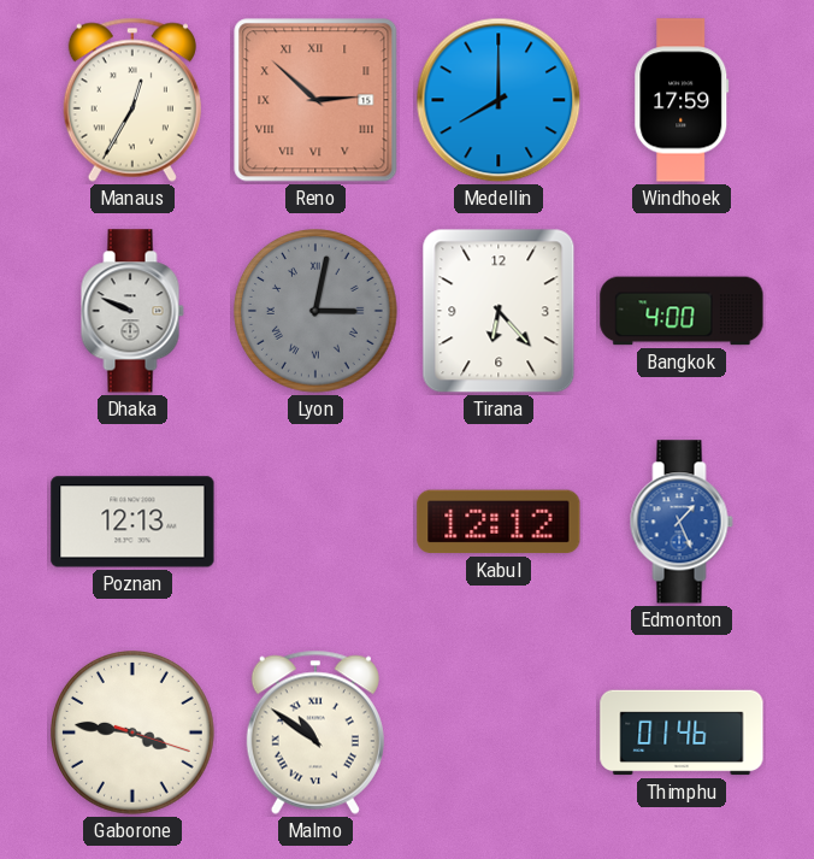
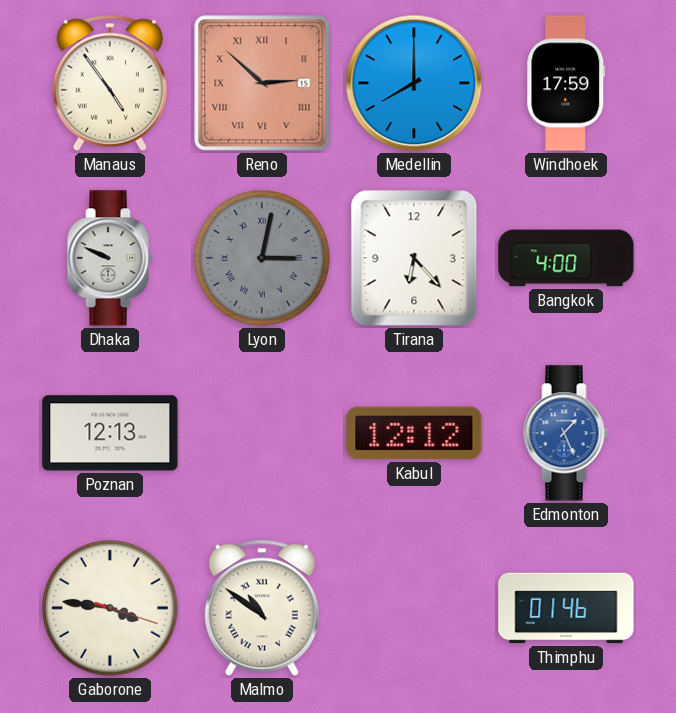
Manaus: 12:35 -> 4:54
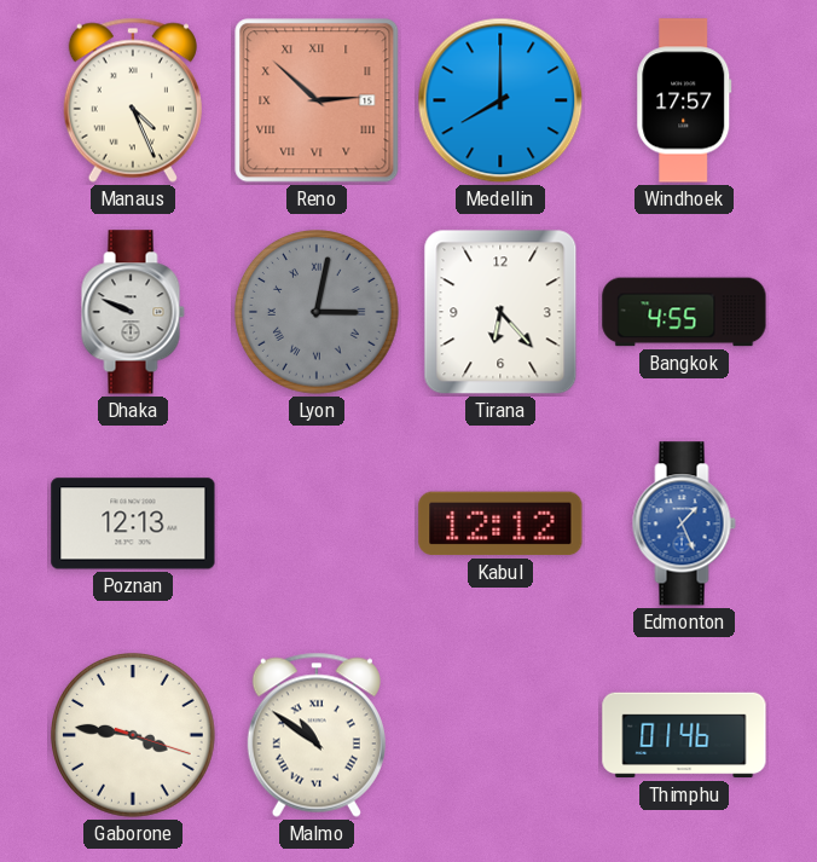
Manaus: 4:54 -> 4:26
Windhoek: 17:59 -> 17:57
Bangkok: 4:00 -> 4:55
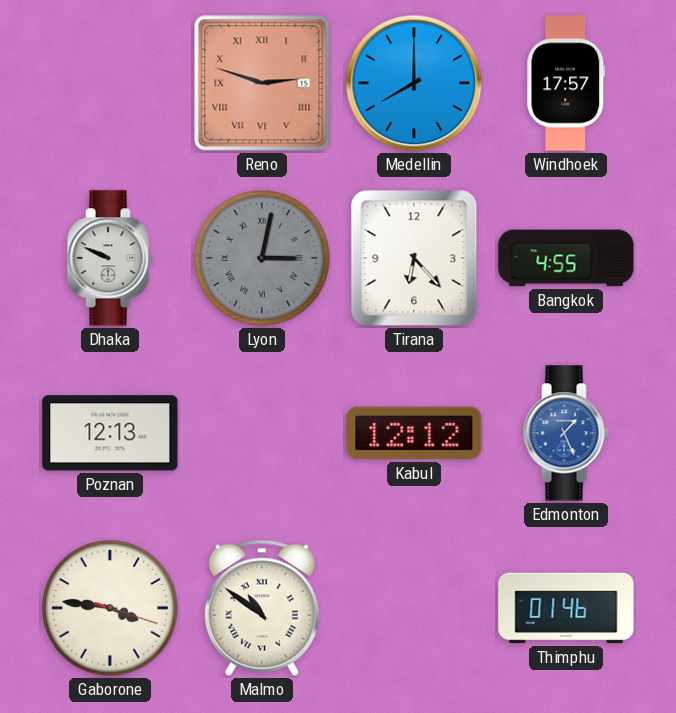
Manaus: 4:26 -> none
Reno: 2:52 -> 2:48
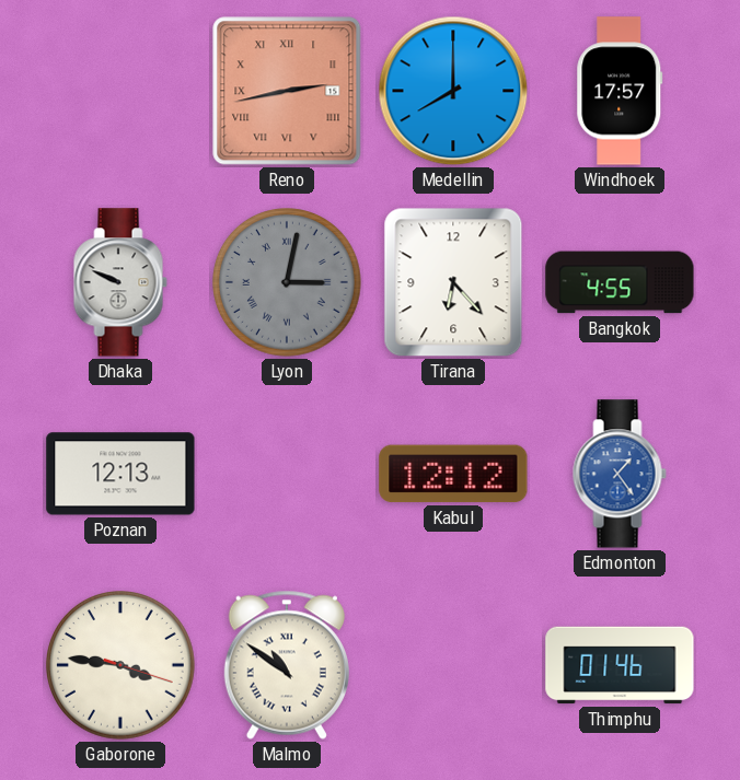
Reno: 2:48 -> 2:43
Edmonton: 1:26 -> 1:24
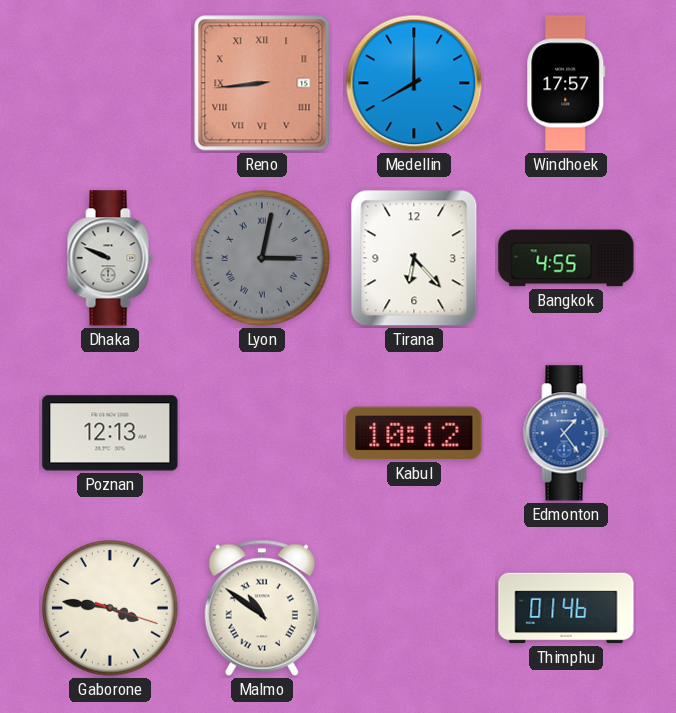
Reno: 2:43 -> 8:44
Kabul: 12:12 -> 10:12
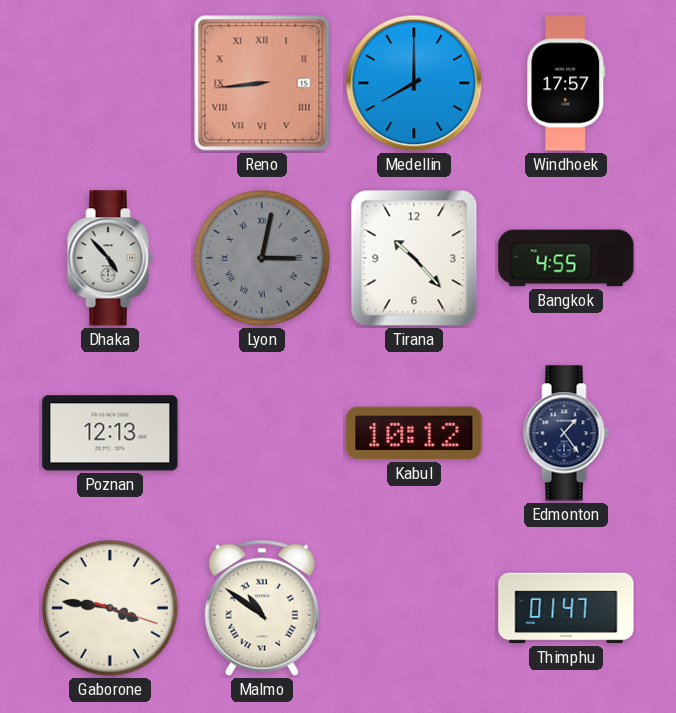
Dhaka: 9:49 -> 4:53
Tirana: 6:23 -> 10:23
Edmonton dial: blue -> navy
Thimphu: 01:46 -> 01:47
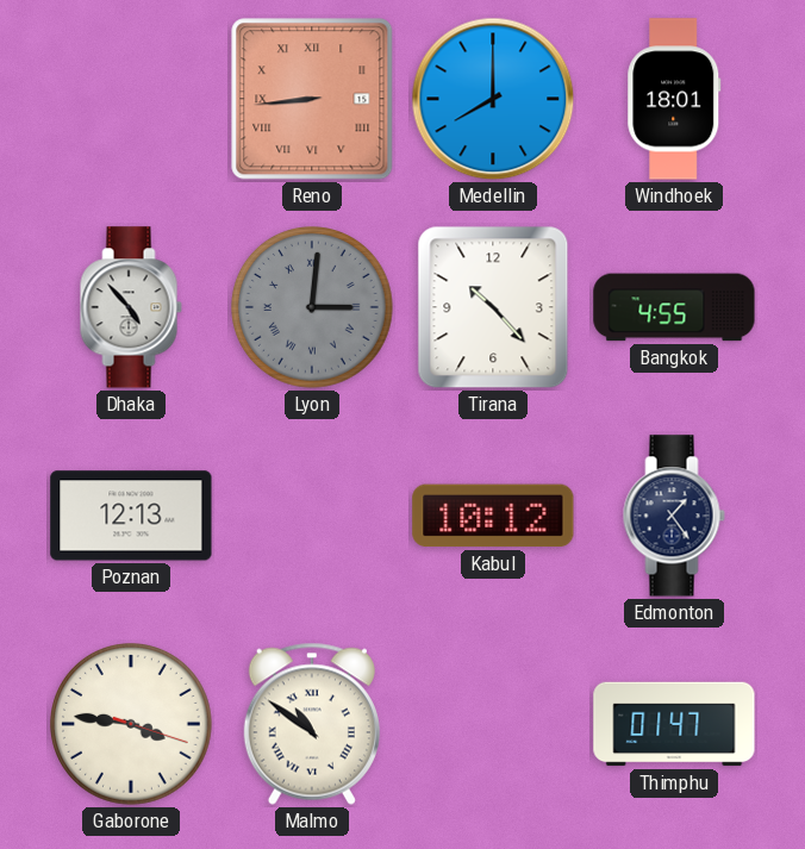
Windhoek: 17:57 -> 18:01
Lyon: 3:02 -> 3:01
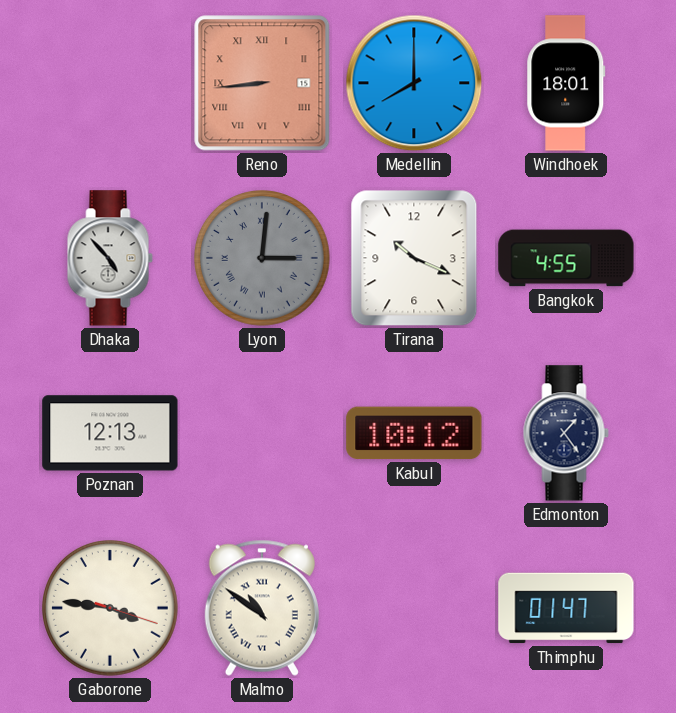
Tirana: 10:23 -> 10:19
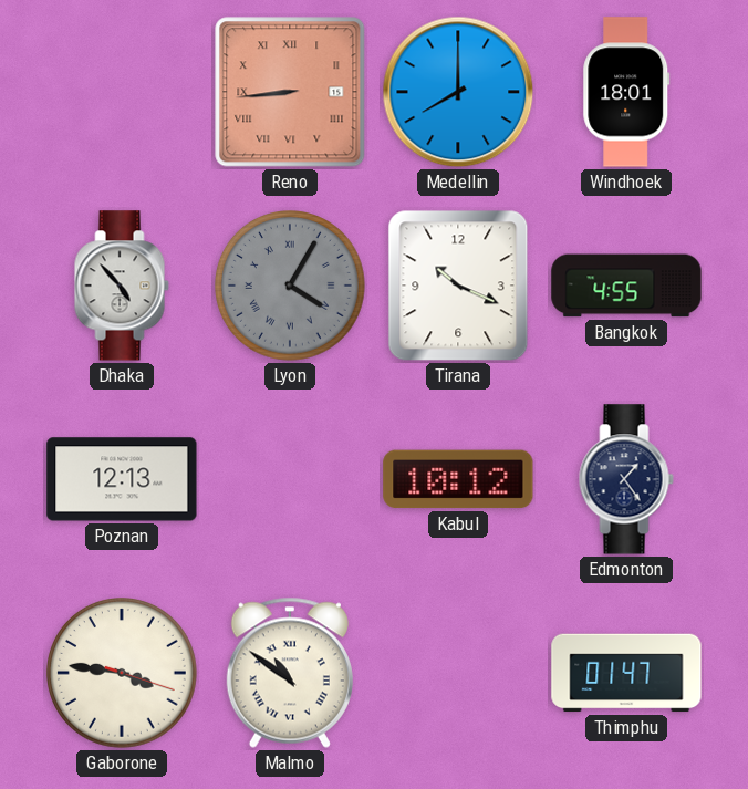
Lyon: 3:01 -> 4:05
